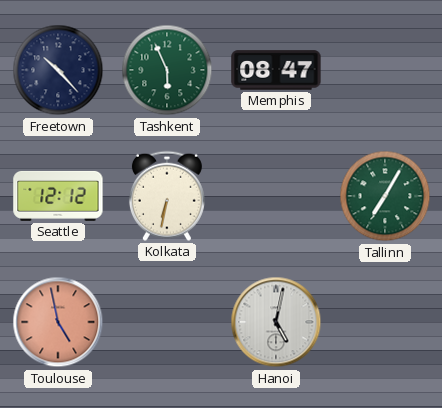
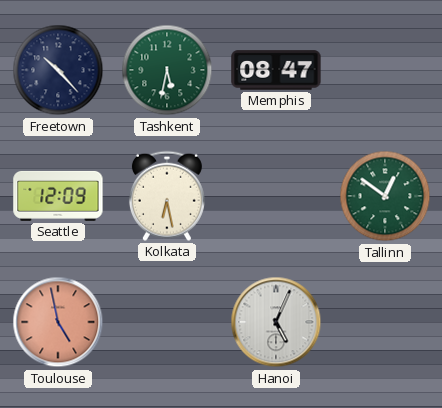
Tashkent: 5:56 -> 5:32
Seattle: 12:12 -> 12:09
Kolkata: 6:32 -> 6:28
Tallinn: 7:05 -> 12:51
Hanoi: 5:02 -> 5:04
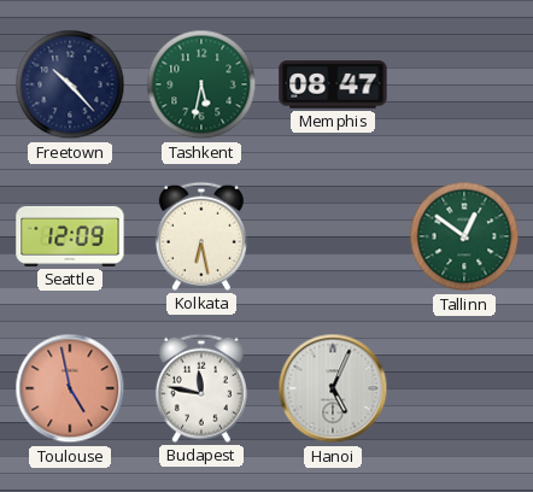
Budapest: none -> 11:47
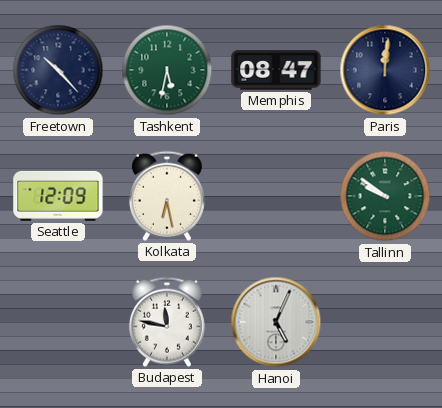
Paris: none -> 12:01
Tallinn: 12:51 -> 9:51
Toulouse: 4:58 -> none
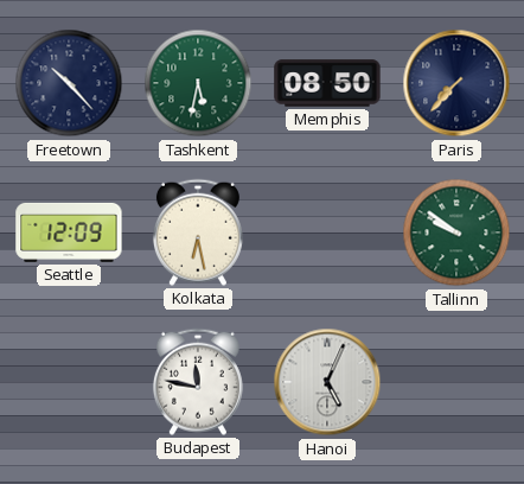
Memphis: 08:47 -> 08:50
Paris: 12:01 -> 7:37
